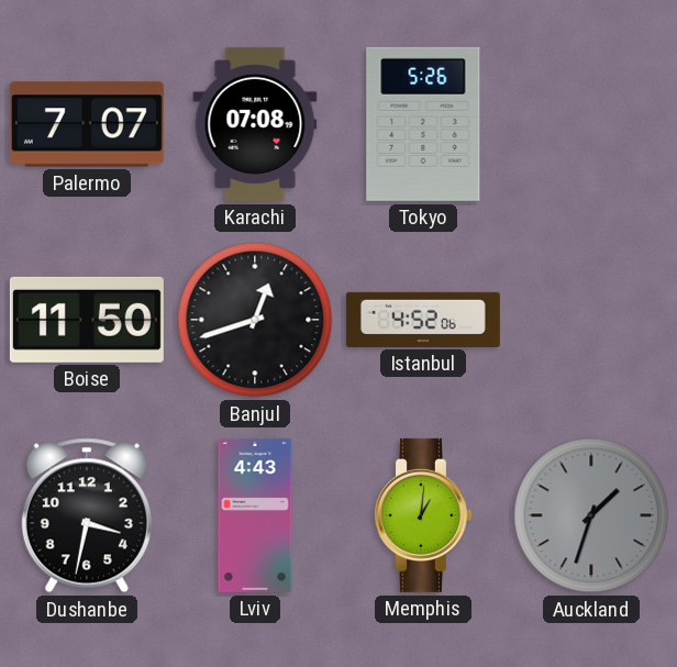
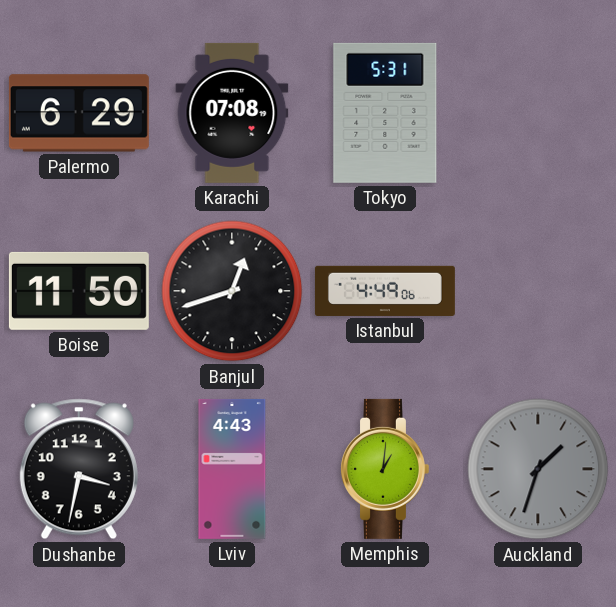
Palermo: 7:07 -> 6:29
Tokyo: 5:26 -> 5:31
Istanbul: 4:52 -> 4:49
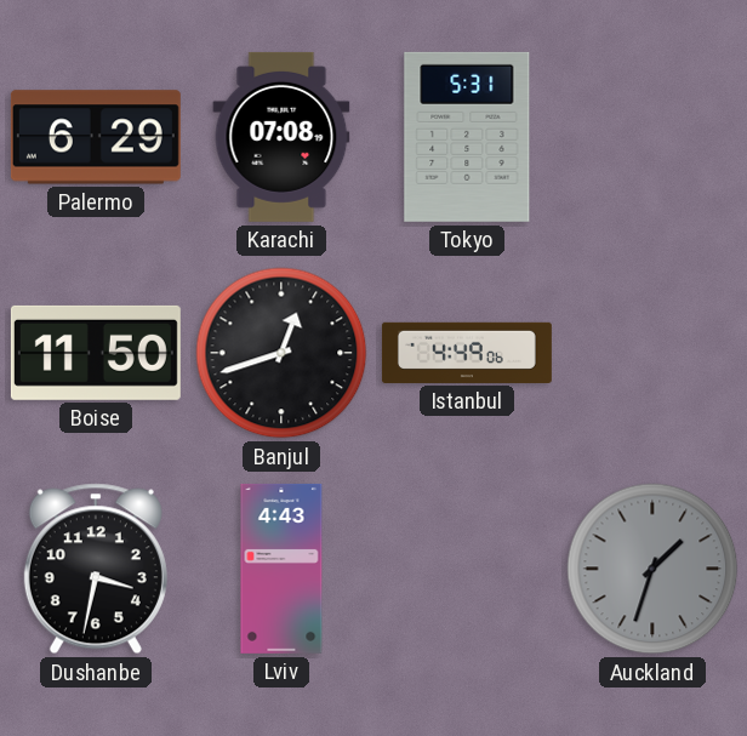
Memphis: 1:01 -> none
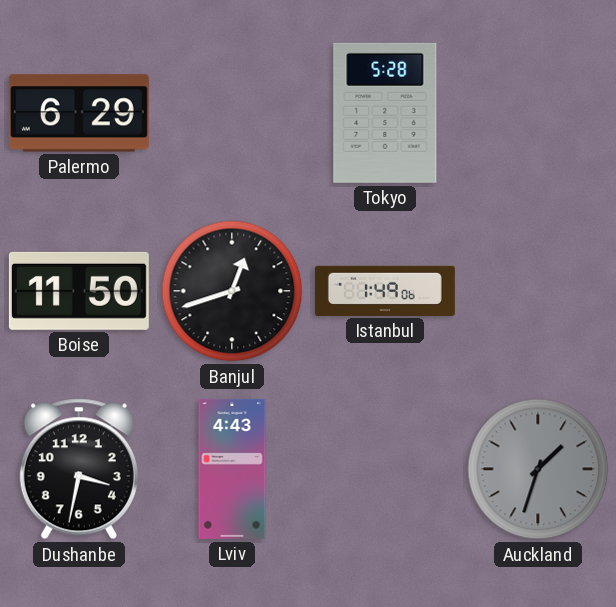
Karachi: 07:08 -> none
Tokyo: 5:31 -> 5:28
Istanbul: 4:49 -> 1:49
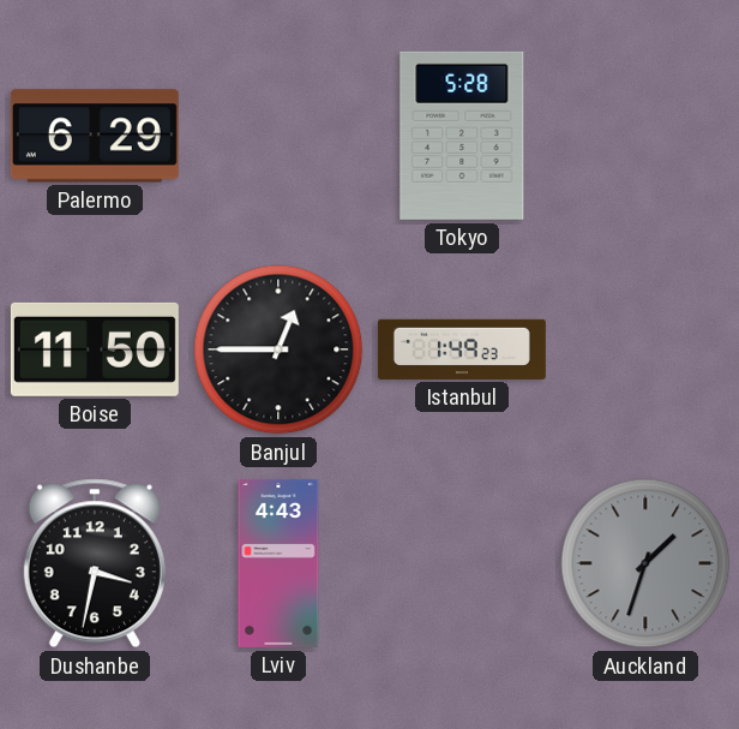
Banjul: 12:42 -> 12:45
Istanbul: 1:49:06 -> 1:49:23
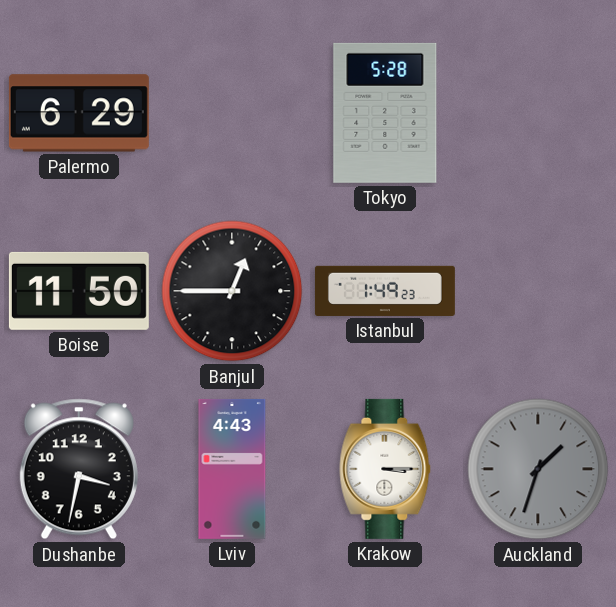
Krakow: none -> 3:15
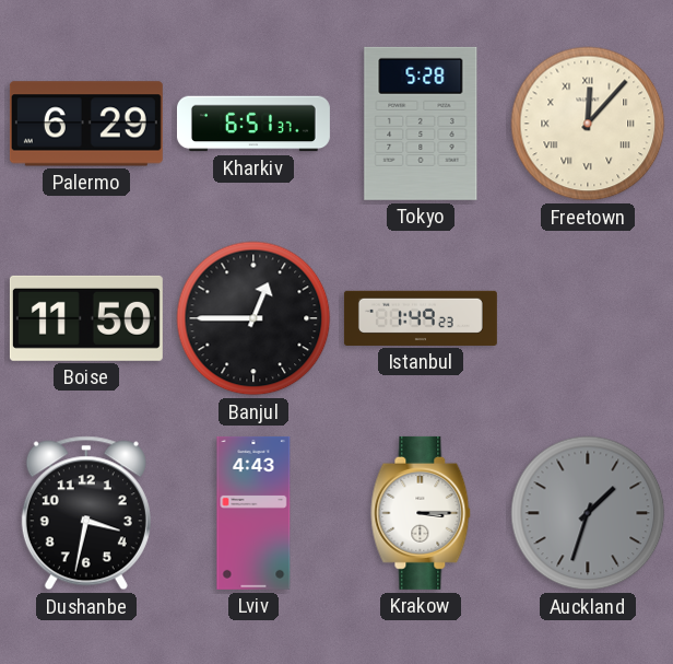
Kharkiv: none -> 6:51
Freetown: none -> 12:07
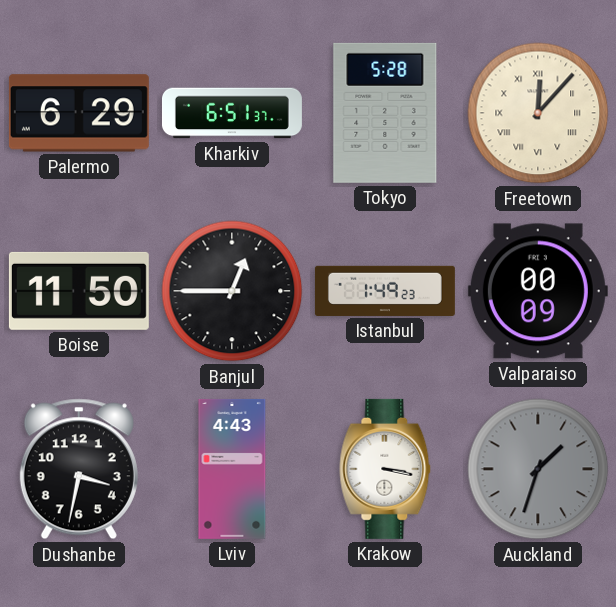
Valparaiso: none -> 00:09
Krakow: 3:15 -> 3:17
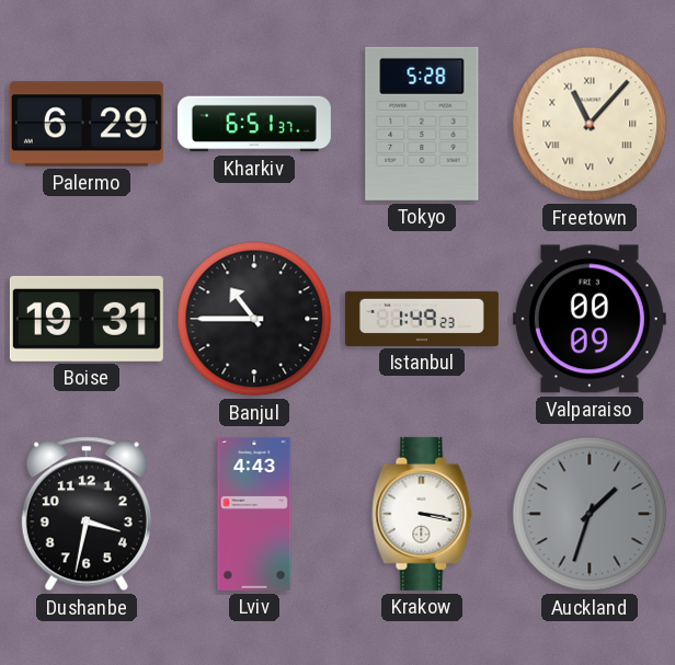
Freetown: 12:07 -> 11:07
Boise: 11:50 -> 19:31
Banjul: 12:45 -> 10:45
